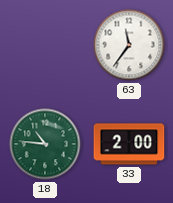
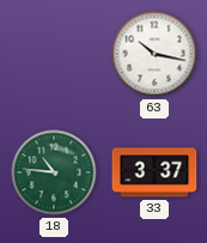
63: 11:36 -> 10:17
33: 2:00 -> 3:37
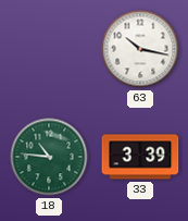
33: 3:37 -> 3:39
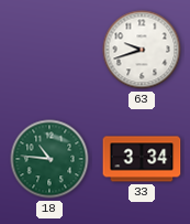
63: 10:17 -> 9:42
33: 3:39 -> 3:34
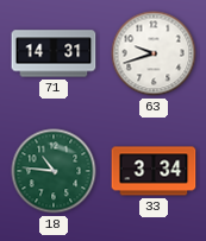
71: none -> 14:31
